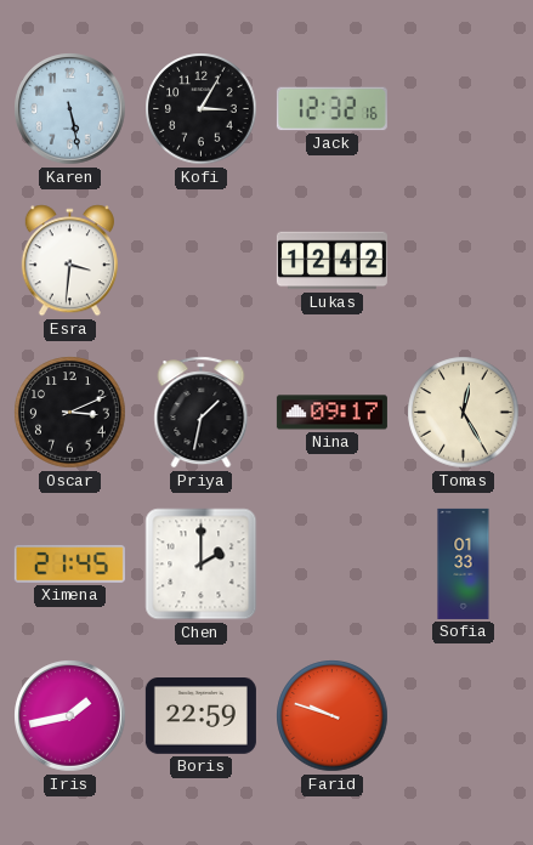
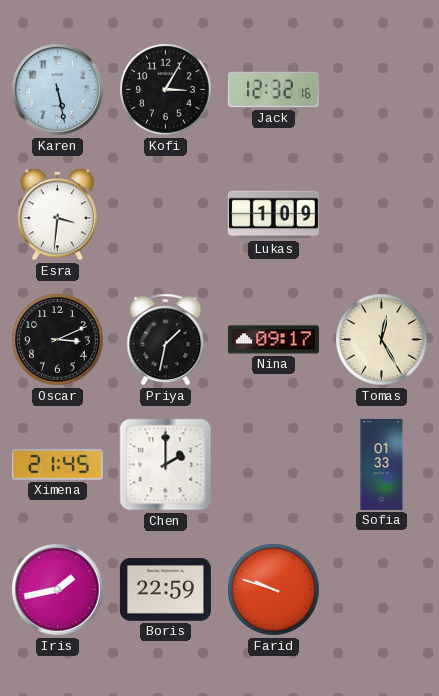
Lukas: 12:42 -> 1:09
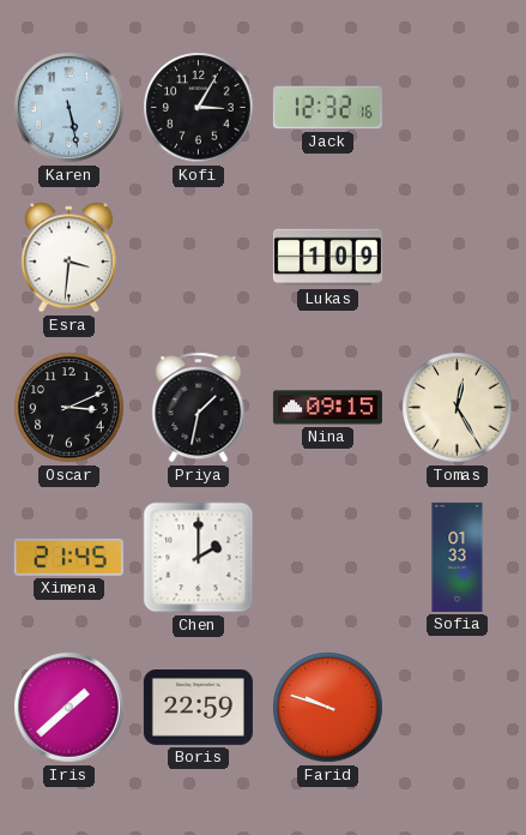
Nina: 09:17 -> 09:15
Iris: 1:43 -> 1:38
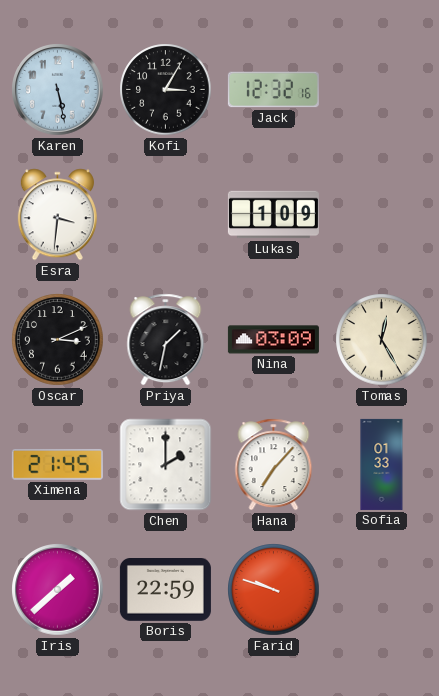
Nina: 09:15 -> 03:09
Hana: none -> 7:07
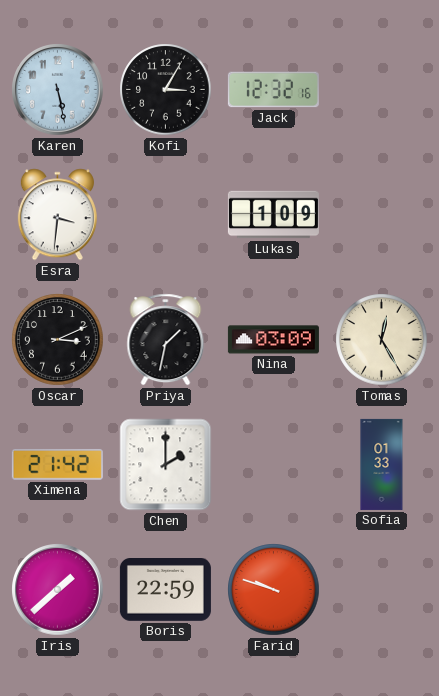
Ximena: 21:45 -> 21:42
Hana: 7:07 -> none
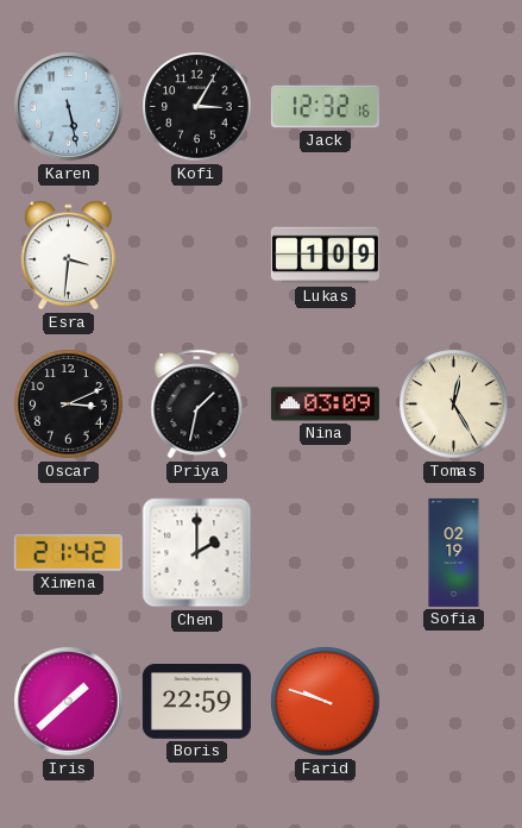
Sofia: 01:33 -> 02:19
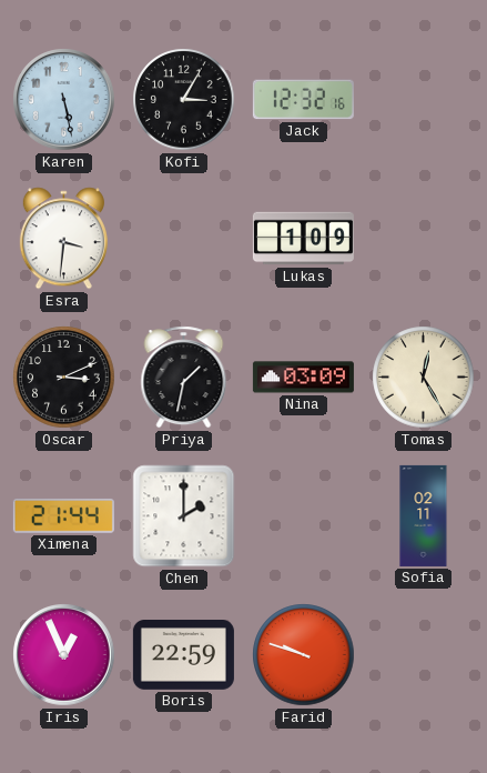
Ximena: 21:42 -> 21:44
Sofia: 02:19 -> 02:11
Iris: 1:38 -> 12:56
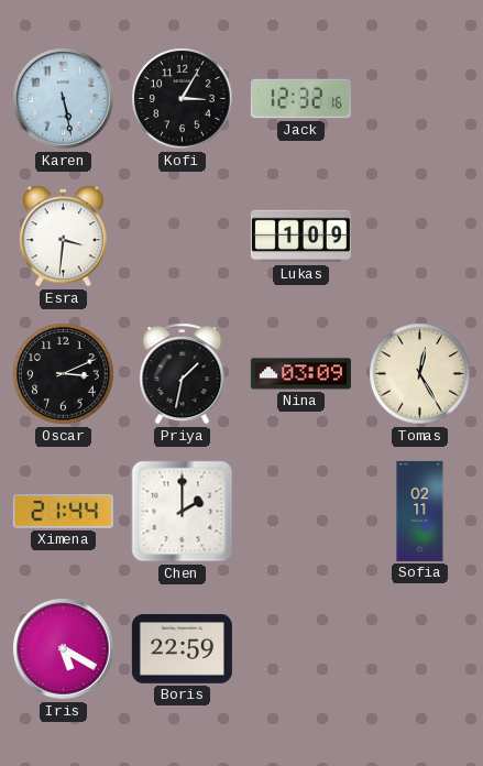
Iris: 12:56 -> 5:20
Farid: 9:48 -> none
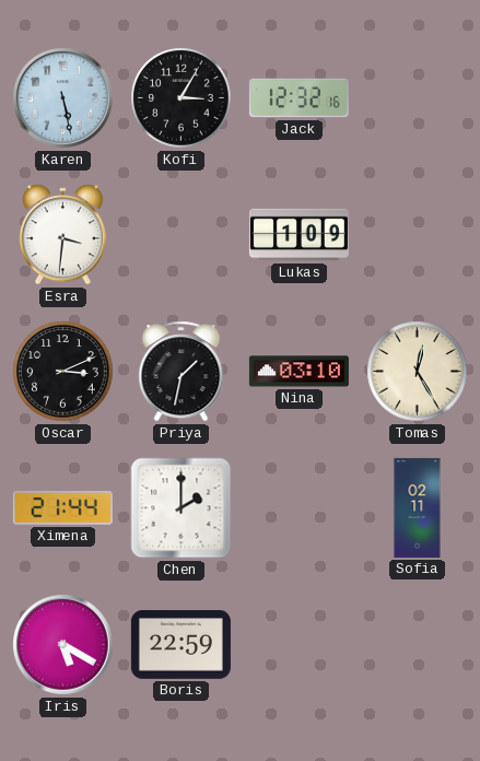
Nina: 03:09 -> 03:10
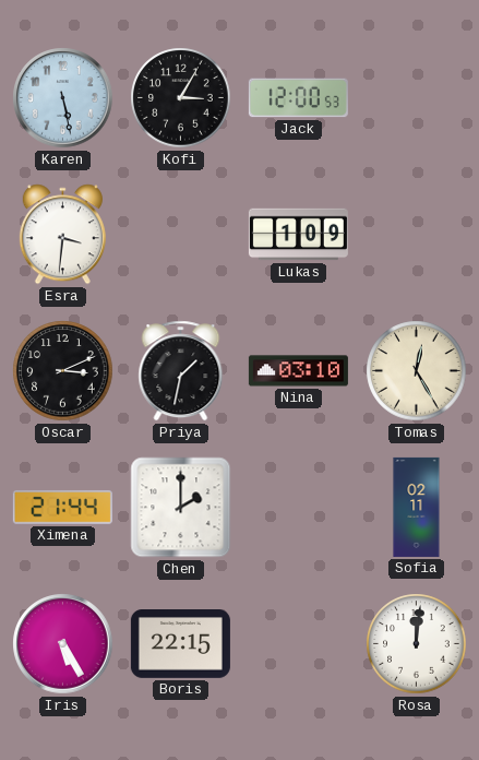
Jack: 12:32 -> 12:00
Iris: 5:20 -> 5:25
Boris: 22:59 -> 22:15
Rosa: none -> 12:01
